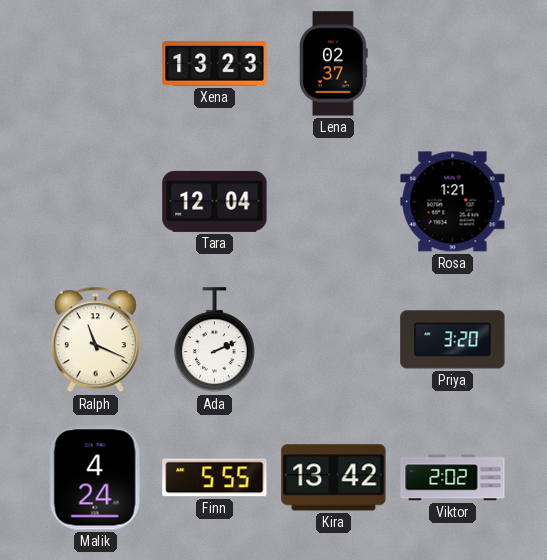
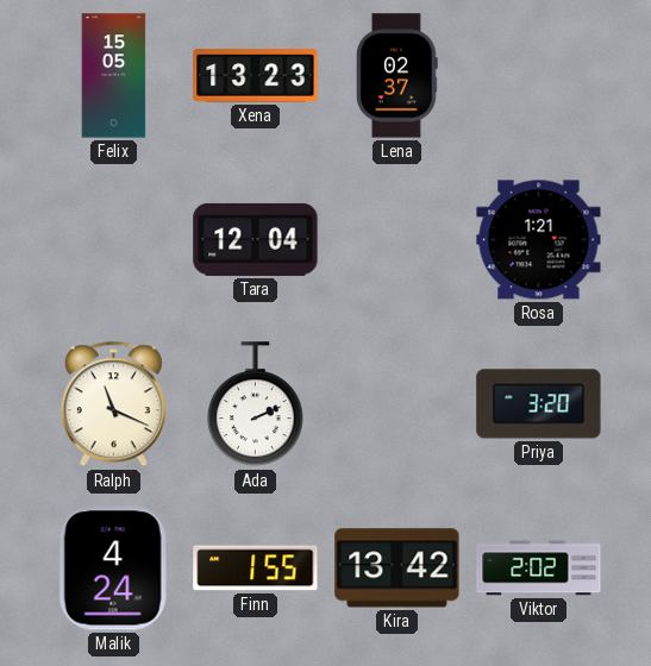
Felix: none -> 15:05
Finn: 5:55 -> 1:55
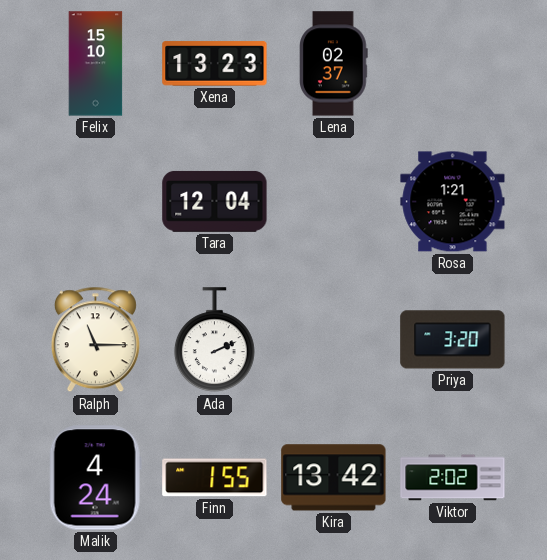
Felix: 15:05 -> 15:10
Ralph: 11:19 -> 11:15
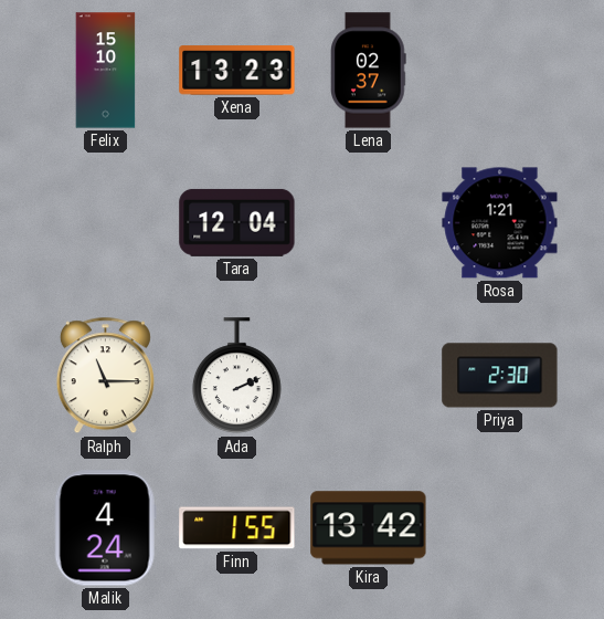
Priya: 3:20 -> 2:30
Viktor: 2:02 -> none
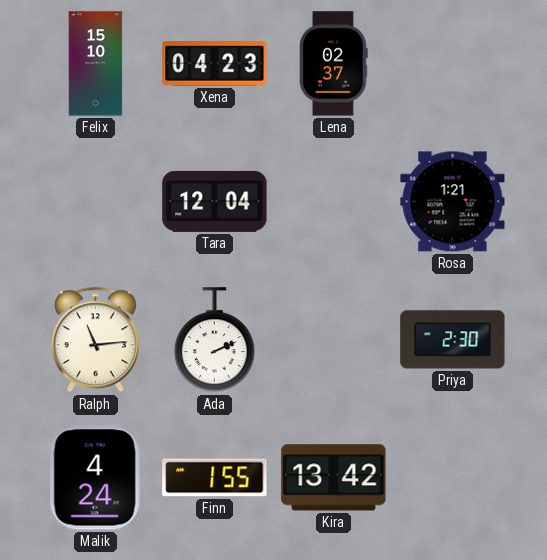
Xena: 13:23 -> 04:23
Ralph: 11:15 -> 11:14
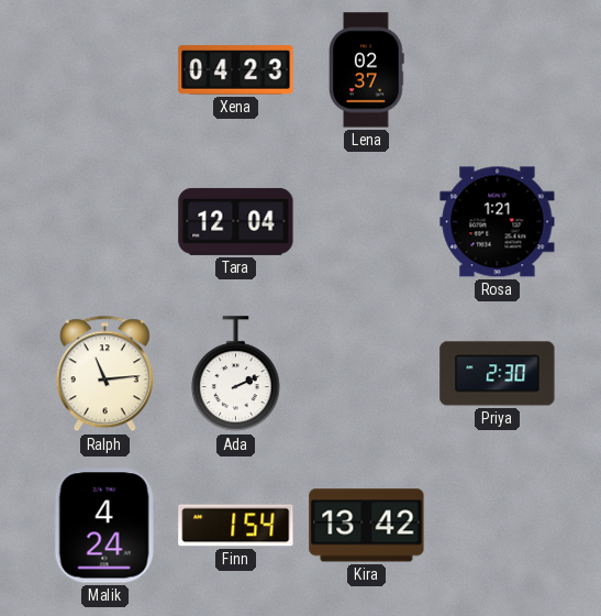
Felix: 15:10 -> none
Finn: 1:55 -> 1:54
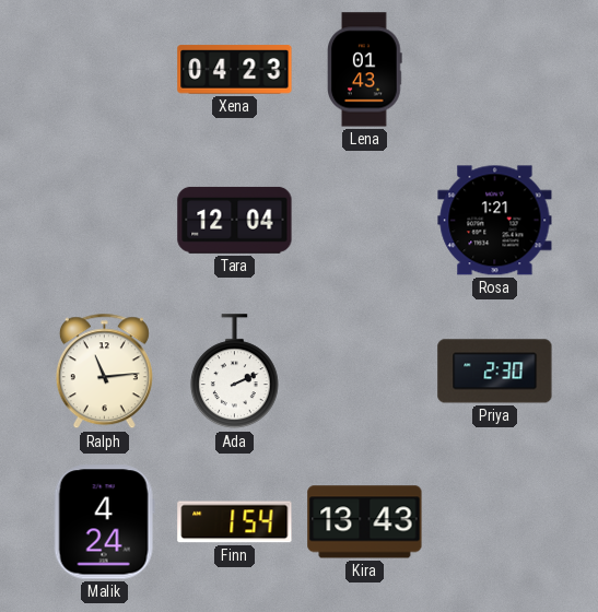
Lena: 02:37 -> 01:43
Kira: 13:42 -> 13:43
